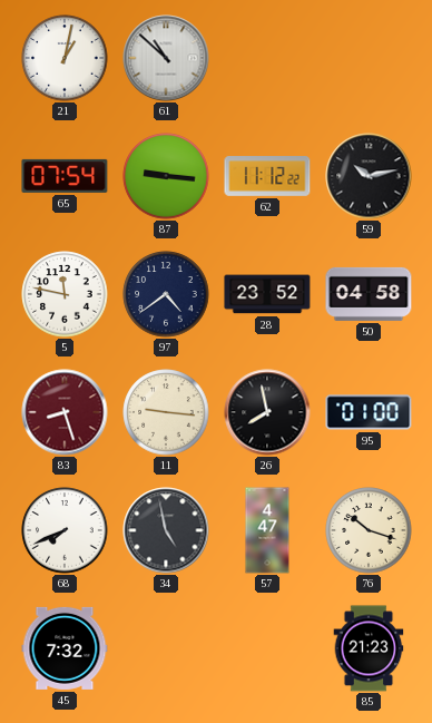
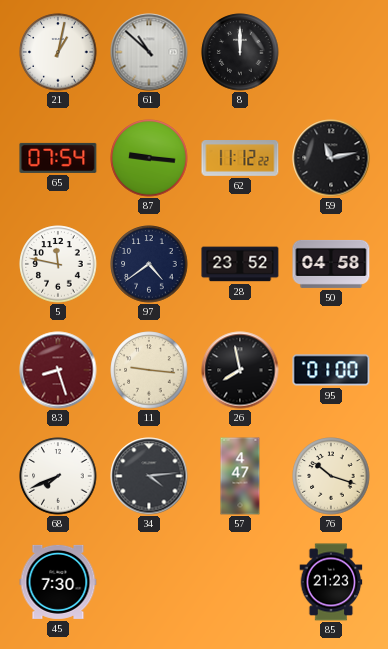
8: none -> 12:00
59: 10:13 -> 11:13
34: 4:58 -> 4:14
45: 7:32 -> 7:30
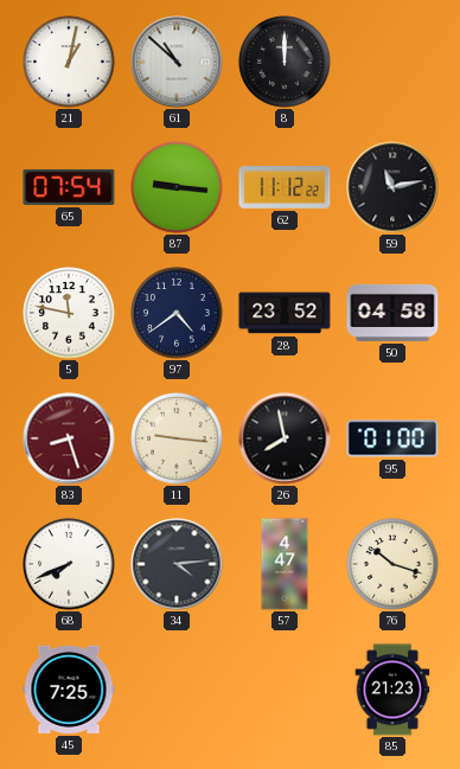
45: 7:30 -> 7:25
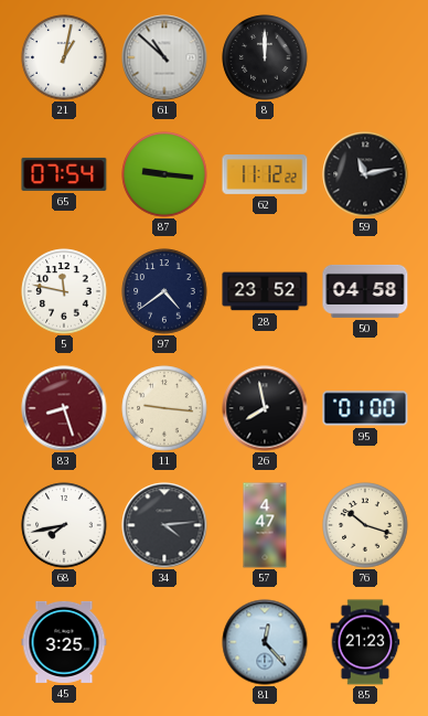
68: 7:41 -> 7:43
45: 7:25 -> 3:25
81: none -> 12:23
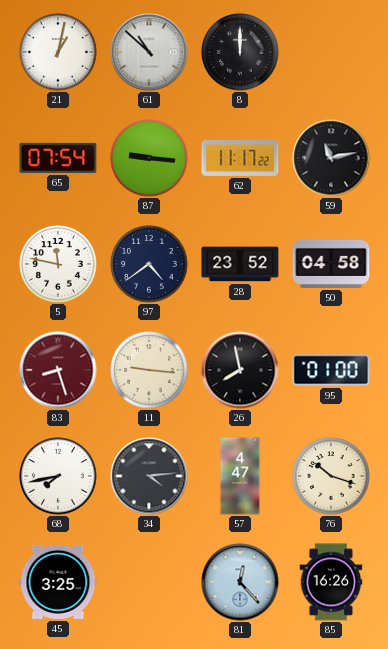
62: 11:12 -> 11:17
85: 21:23 -> 16:26
